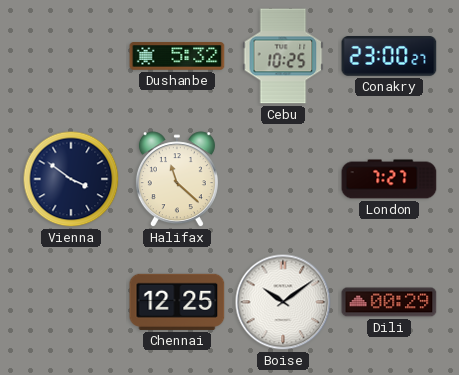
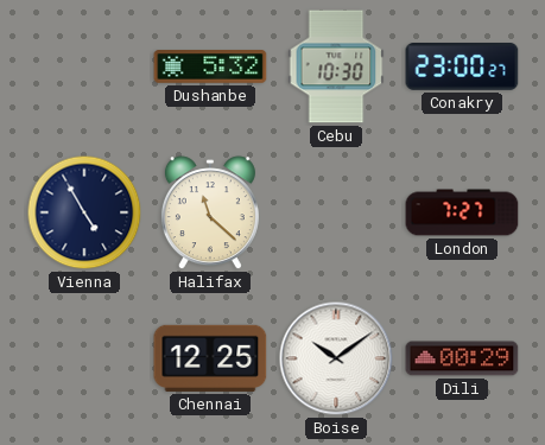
Cebu: 10:25 -> 10:30
Vienna: 3:51 -> 4:55
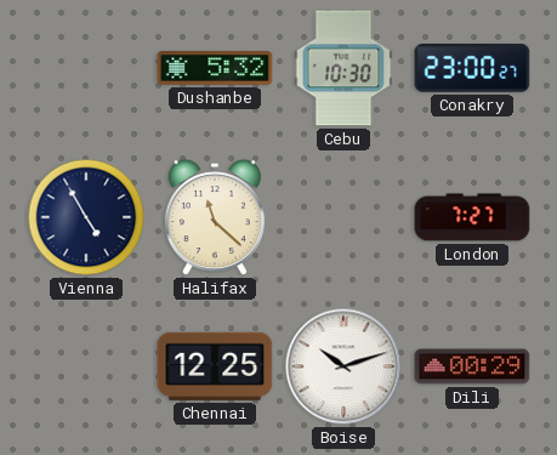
Boise: 10:09 -> 10:12
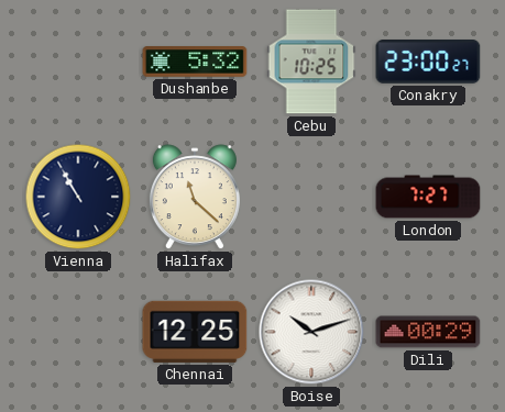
Cebu: 10:30 -> 10:25
Vienna: 4:55 -> 10:55
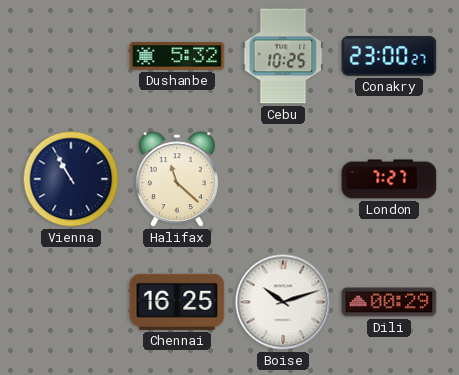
Chennai: 12:25 -> 16:25
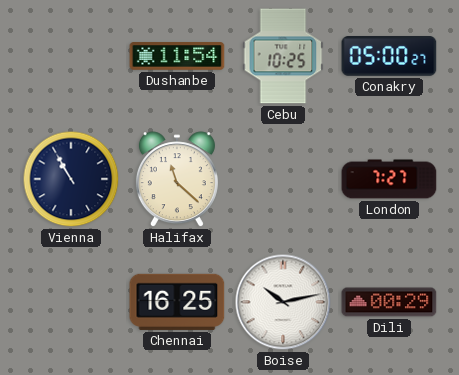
Dushanbe: 5:32 -> 11:54
Conakry: 23:00 -> 05:00
Boise: 10:12 -> 10:13
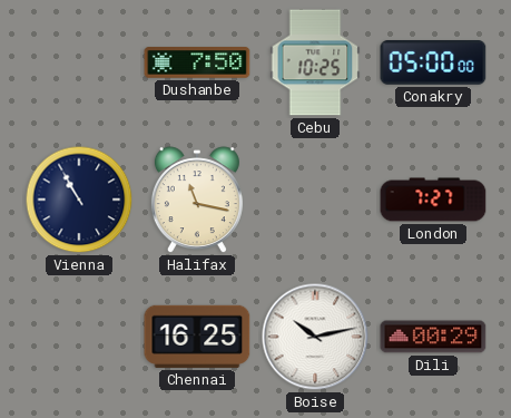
Dushanbe: 11:54 -> 7:50
Conakry: 05:00:27 -> 05:00:00
Halifax: 11:22 -> 11:17
